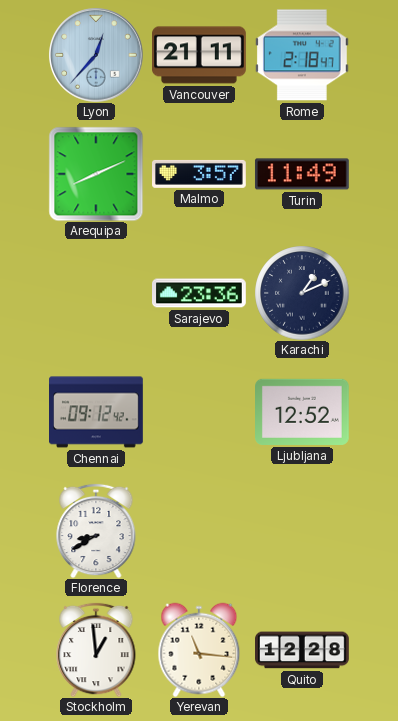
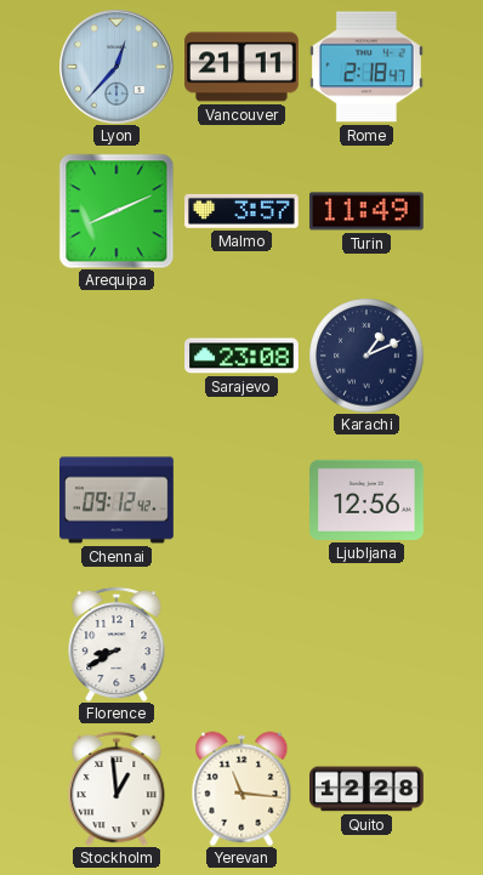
Sarajevo: 23:36 -> 23:08
Ljubljana: 12:52 -> 12:56
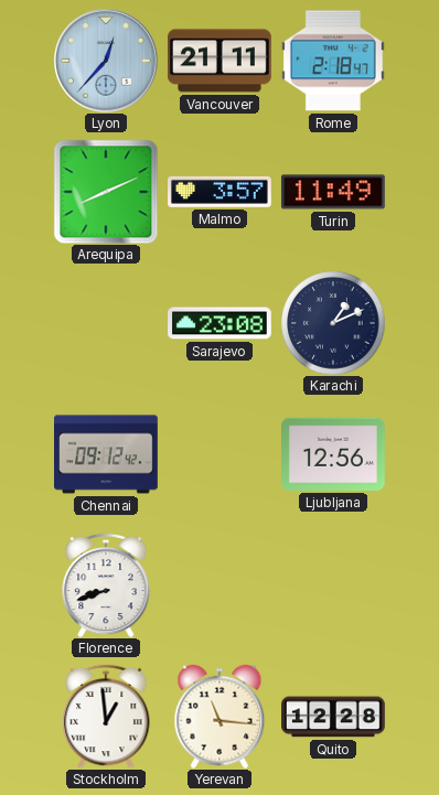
Florence: 8:40 -> 8:42
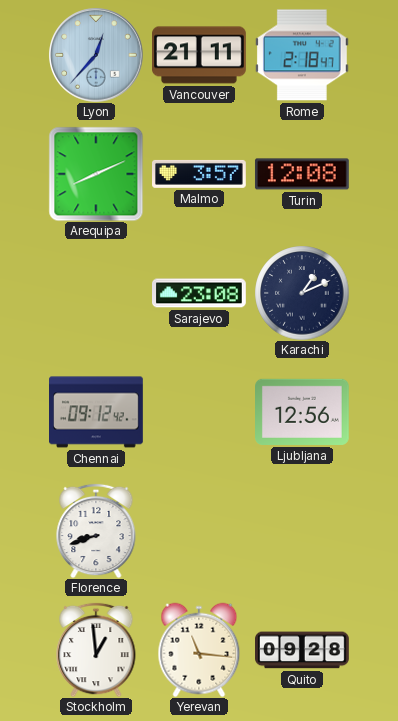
Turin: 11:49 -> 12:08
Quito: 12:28 -> 09:28
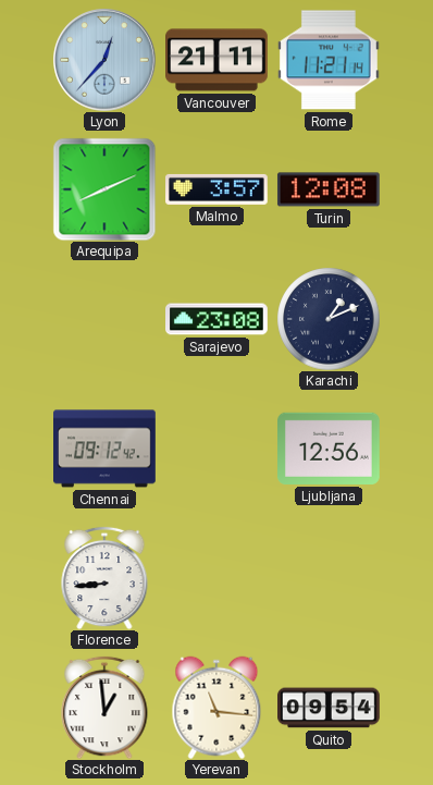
Rome: 2:18 -> 11:21
Florence: 8:42 -> 8:44
Quito: 09:28 -> 09:54
